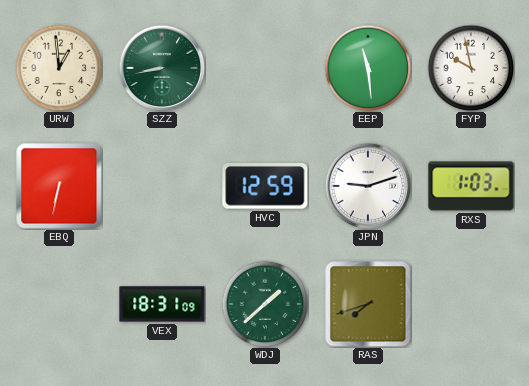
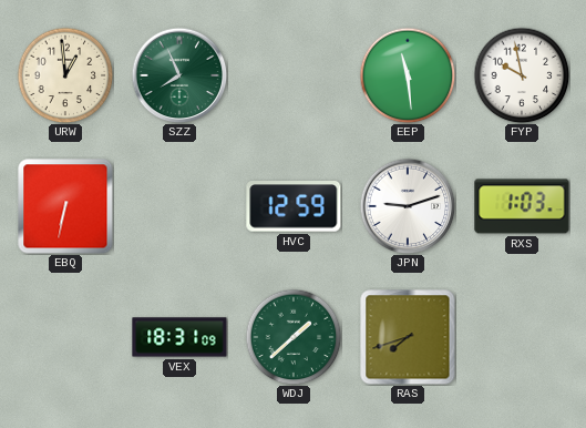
SZZ: 8:43 -> 7:56
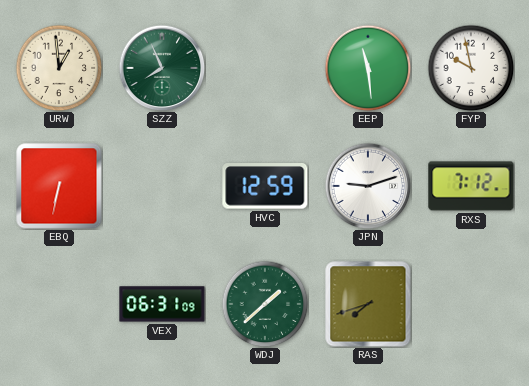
RXS: 1:03 -> 7:12
VEX: 18:31 -> 06:31
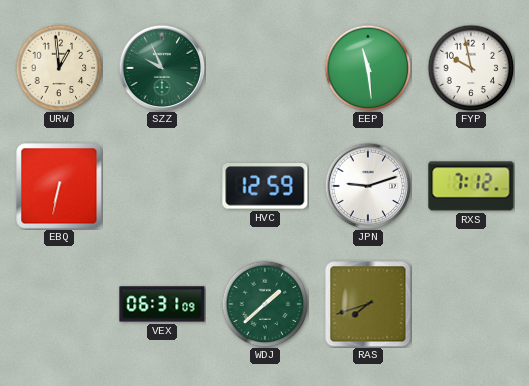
SZZ: 7:56 -> 9:56
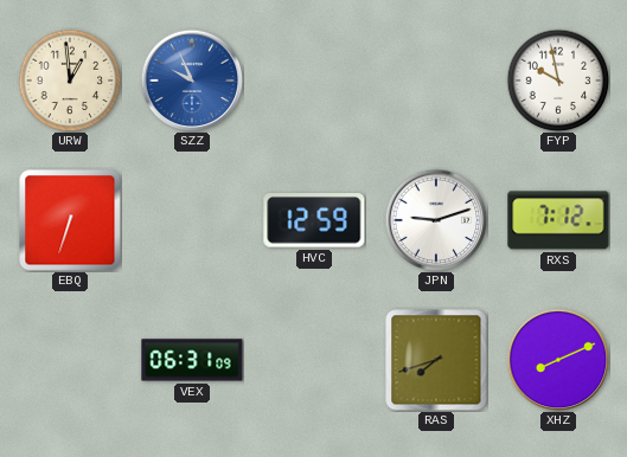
SZZ dial: green -> blue
EEP: 11:29 -> none
EBQ: 6:32 -> 6:33
WDJ: 1:38 -> none
XHZ: none -> 8:11
